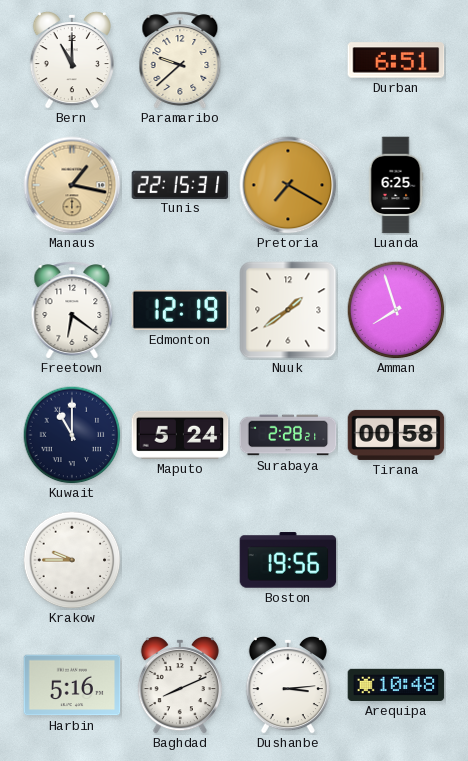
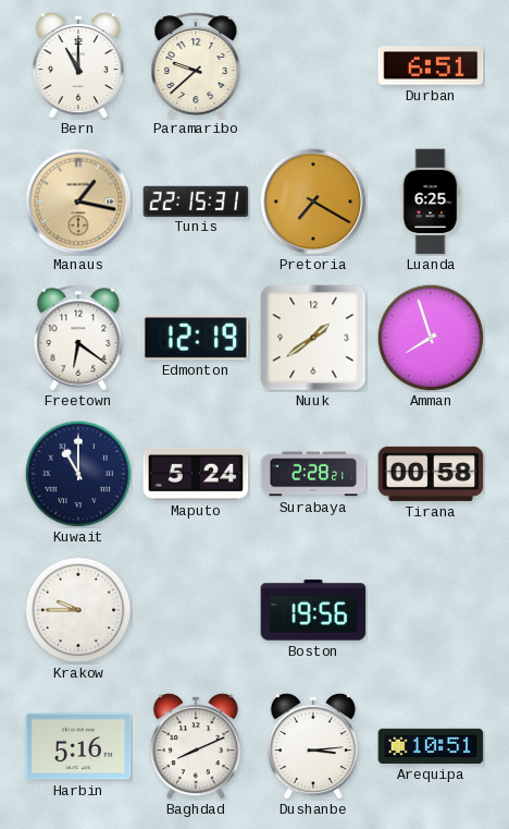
Arequipa: 10:48 -> 10:51
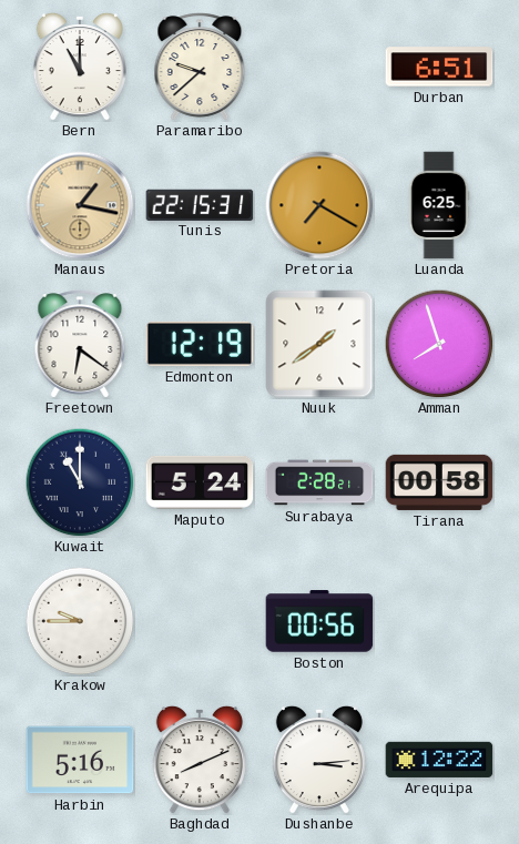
Boston: 19:56 -> 00:56
Arequipa: 10:51 -> 12:22
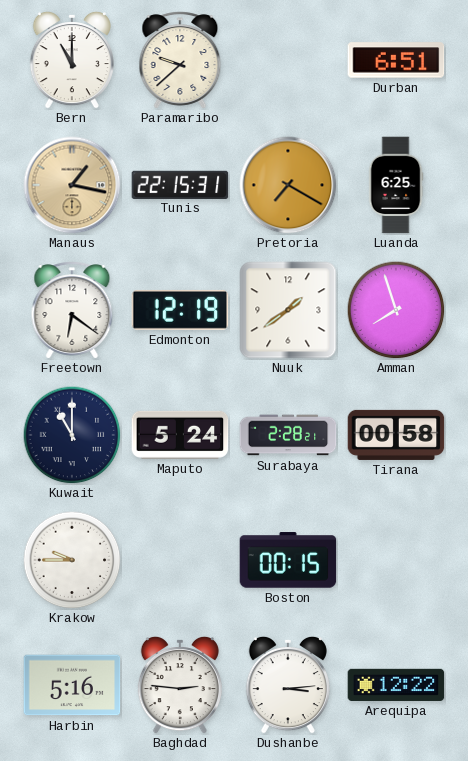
Boston: 00:56 -> 00:15
Baghdad: 8:11 -> 2:46
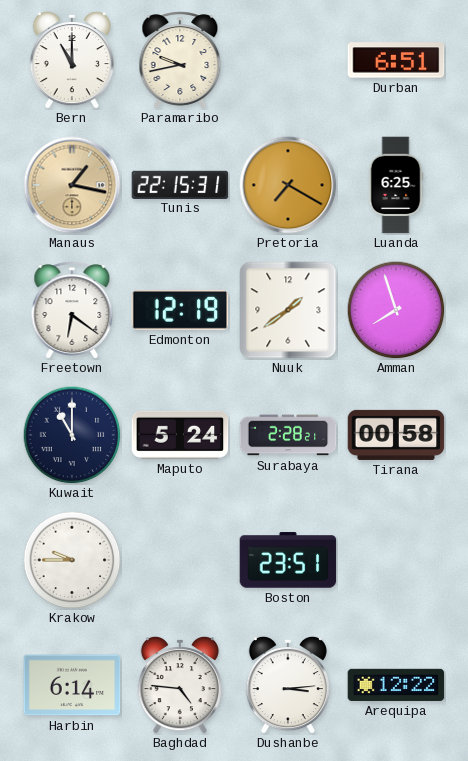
Paramaribo: 9:38 -> 9:43
Boston: 00:15 -> 23:51
Harbin: 5:16 -> 6:14
Baghdad: 2:46 -> 4:46
